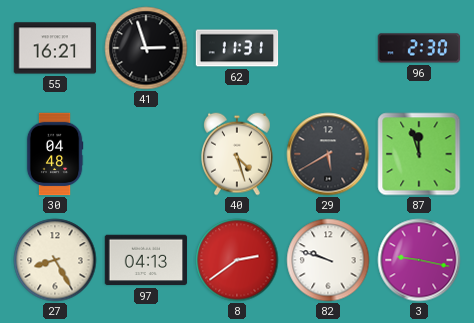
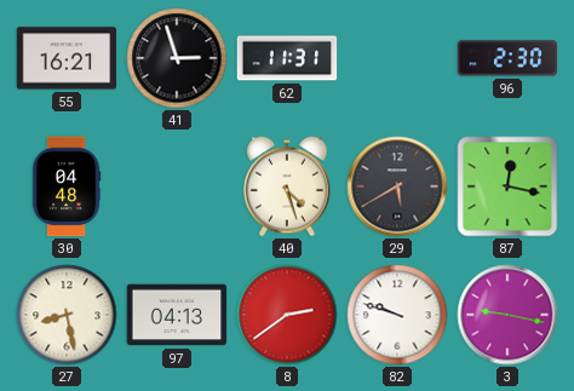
87: 11:57 -> 12:17
27: 8:25 -> 8:28
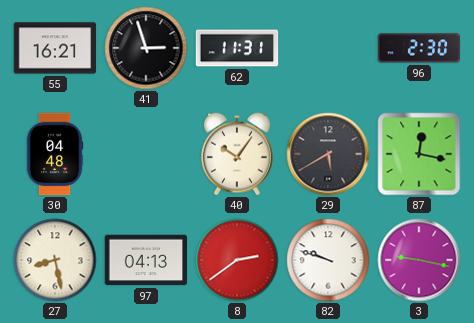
40: 4:27 -> 10:06
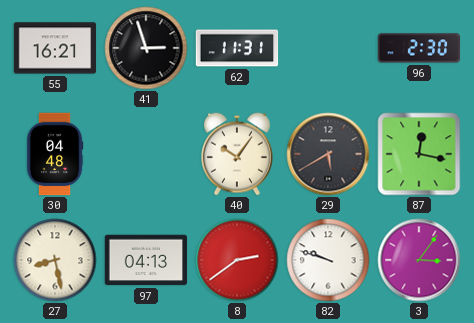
3: 9:17 -> 3:06
